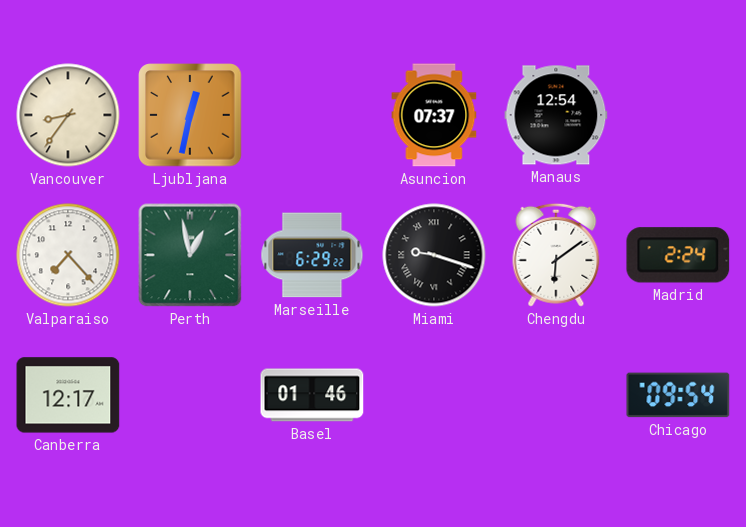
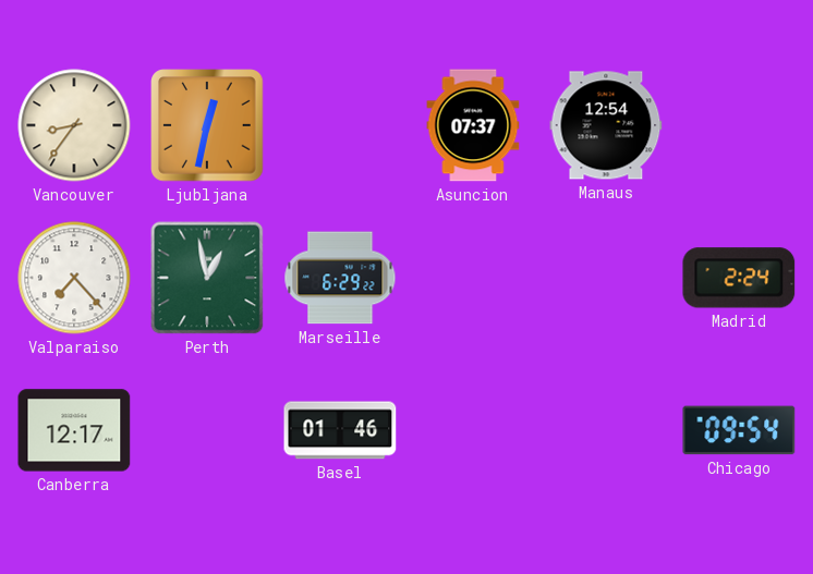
Miami: 9:18 -> none
Chengdu: 6:09 -> none
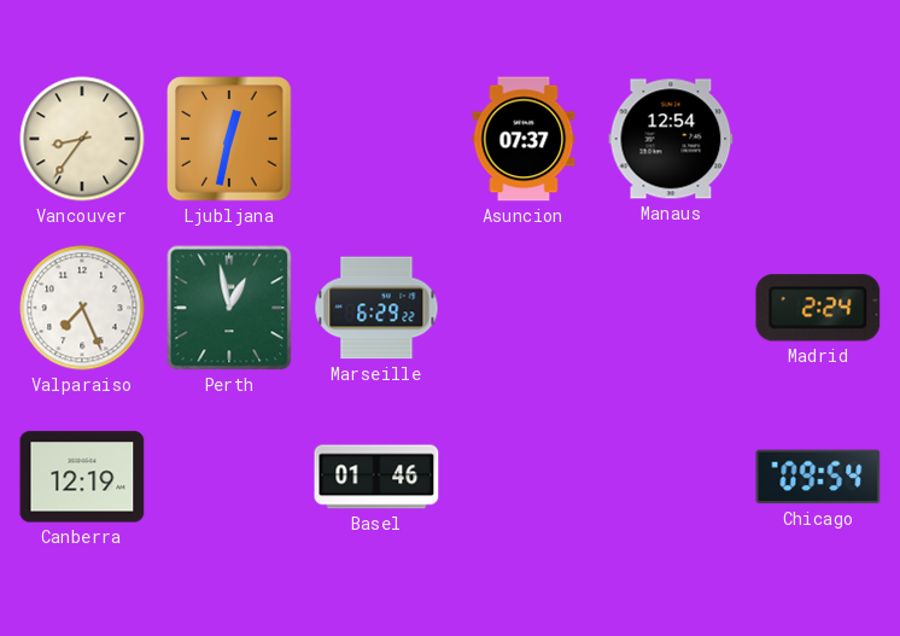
Valparaiso: 7:23 -> 7:26
Canberra: 12:17 -> 12:19
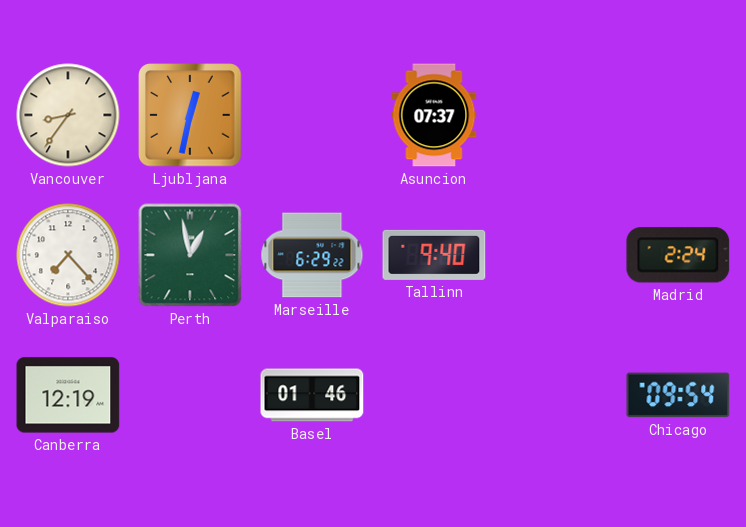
Manaus: 12:54 -> none
Valparaiso: 7:26 -> 7:23
Tallinn: none -> 9:40
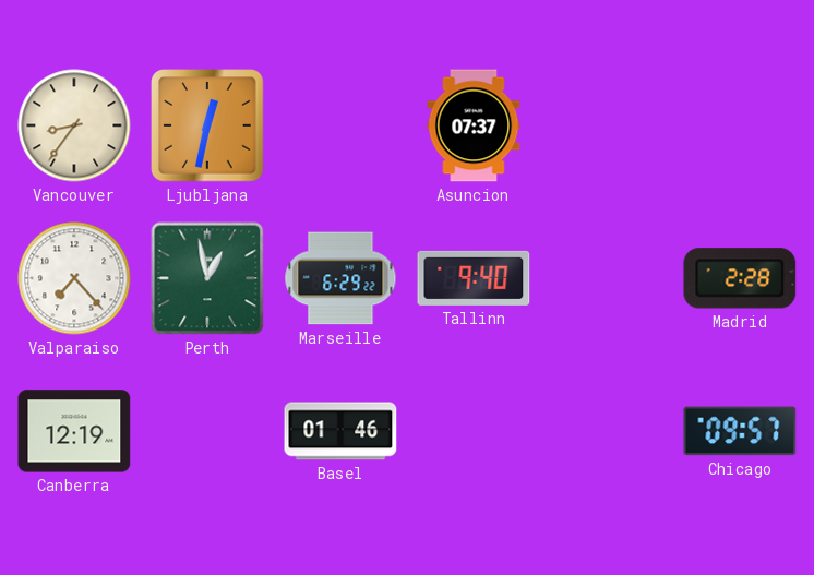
Madrid: 2:24 -> 2:28
Chicago: 09:54 -> 09:57
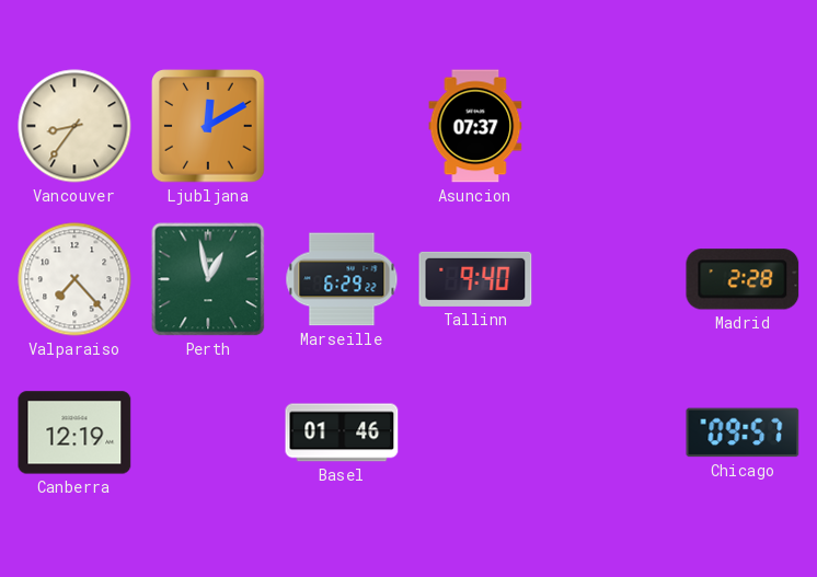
Ljubljana: 12:32 -> 12:10
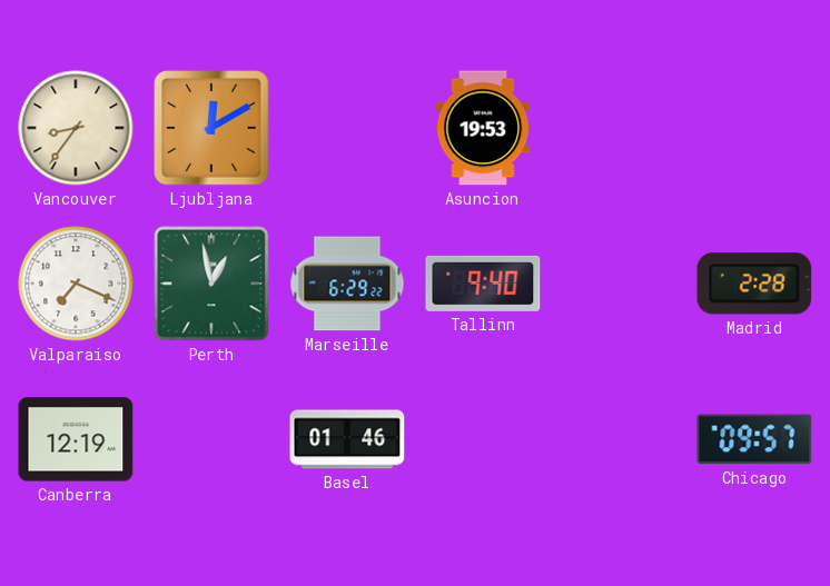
Asuncion: 07:37 -> 19:53
Valparaiso: 7:23 -> 7:19
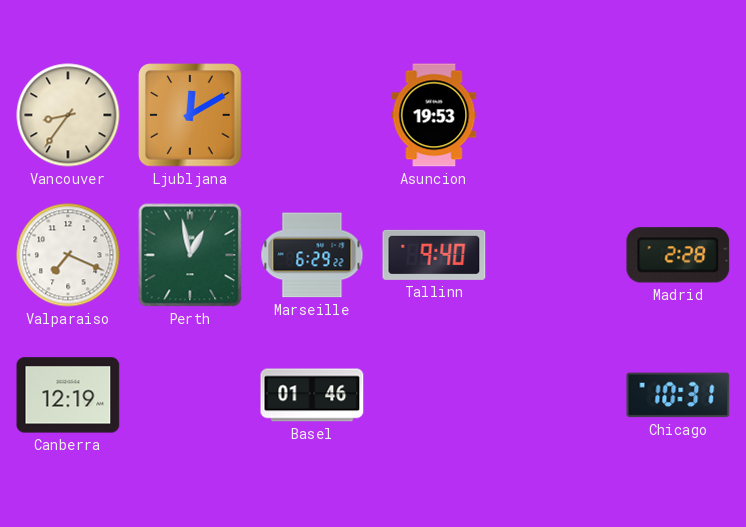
Chicago: 09:57 -> 10:31
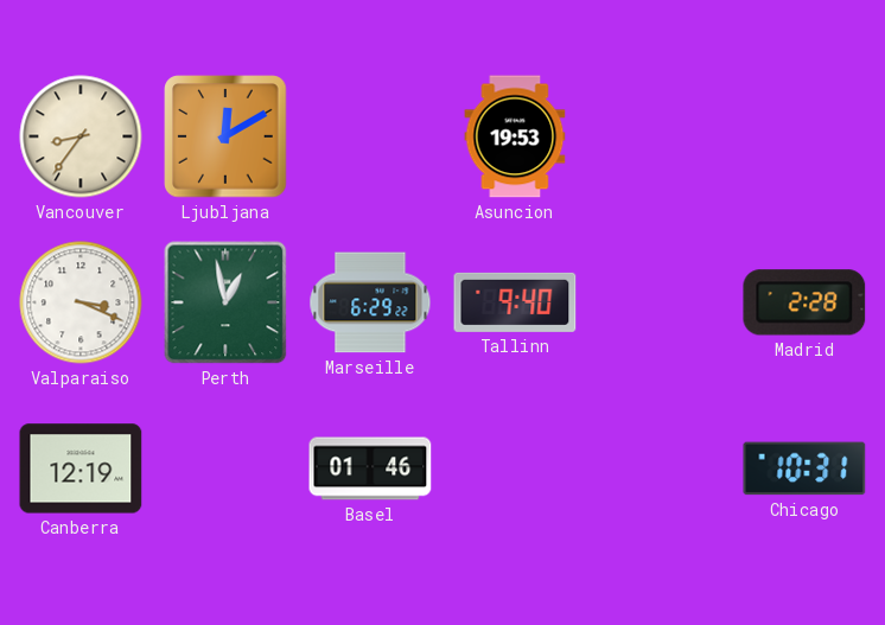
Valparaiso: 7:19 -> 3:19
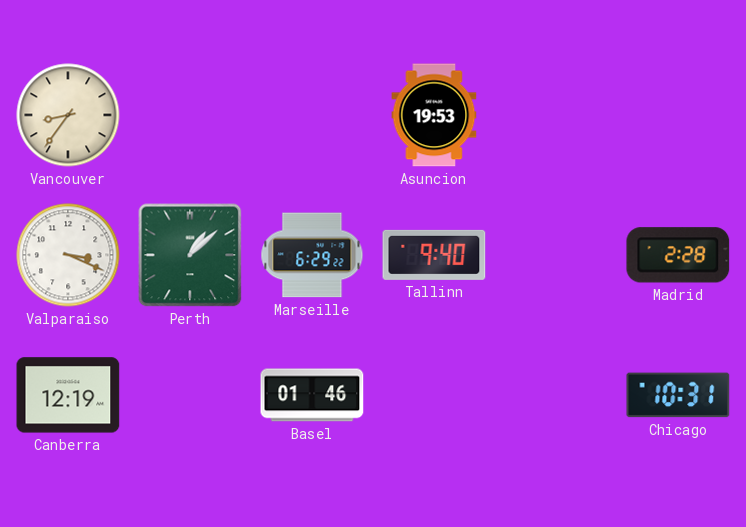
Ljubljana: 12:10 -> none
Perth: 12:58 -> 1:08
